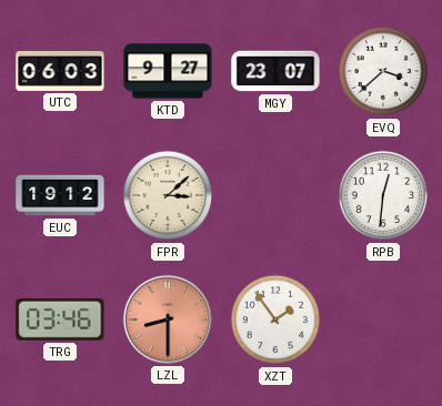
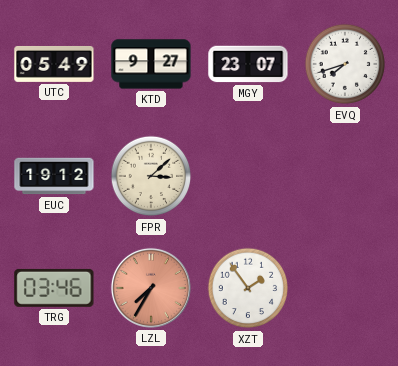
UTC: 06:03 -> 05:49
EVQ: 3:38 -> 7:42
RPB: 12:31 -> none
LZL: 8:30 -> 7:35
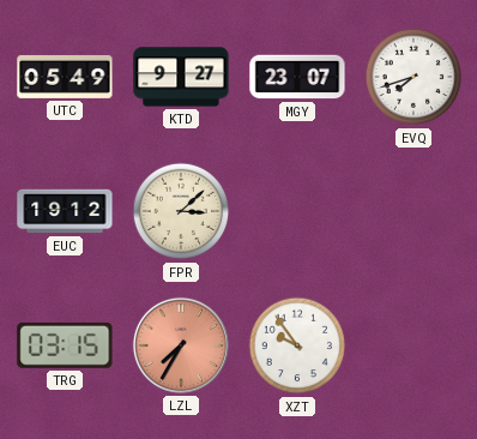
TRG: 03:46 -> 03:15
XZT: 1:54 -> 9:54
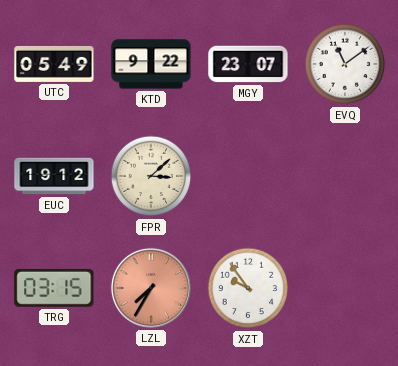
KTD: 9:27 -> 9:22
EVQ: 7:42 -> 11:09
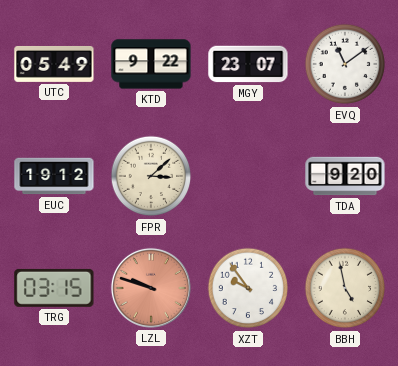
TDA: none -> 9:20
LZL: 7:35 -> 9:48
BBH: none -> 4:58
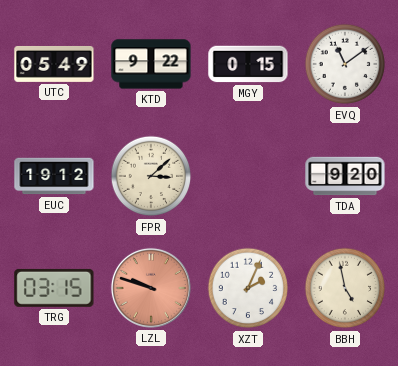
MGY: 23:07 -> 0:15
XZT: 9:54 -> 2:04
